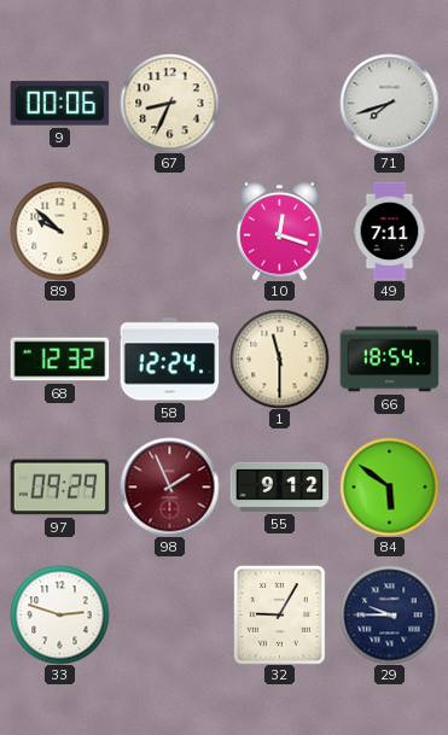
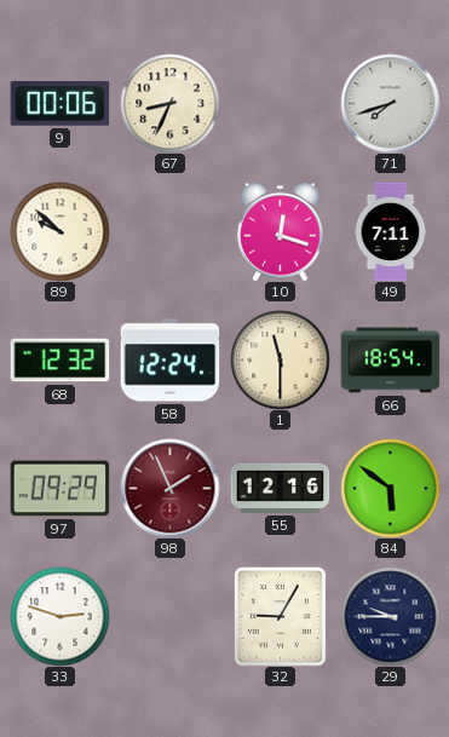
55: 9:12 -> 12:16
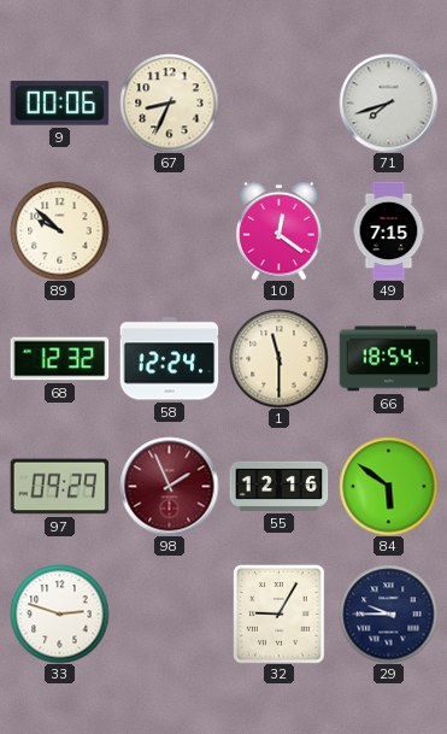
10: 12:18 -> 12:21
49: 7:11 -> 7:15
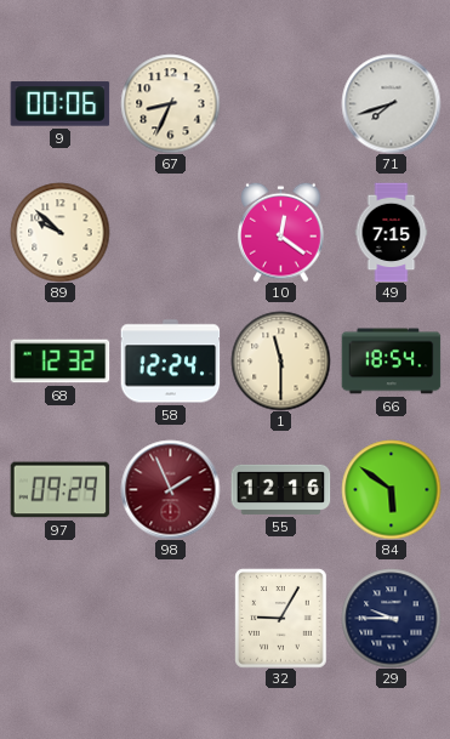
33: 2:48 -> none
